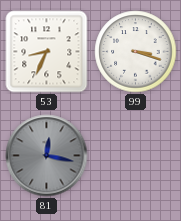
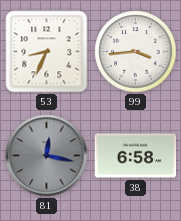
99: 3:18 -> 3:44
38: none -> 6:58
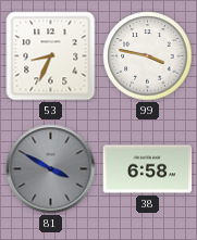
99: 3:44 -> 3:47
81: 12:17 -> 3:50
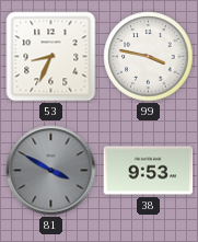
38: 6:58 -> 9:53
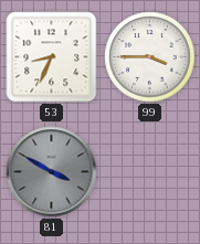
99: 3:47 -> 3:45
38: 9:53 -> none
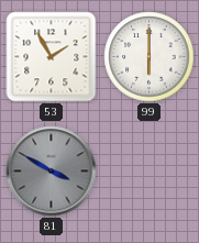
53: 8:34 -> 1:55
99: 3:45 -> 6:00
